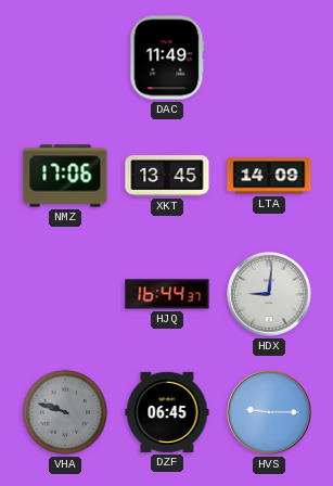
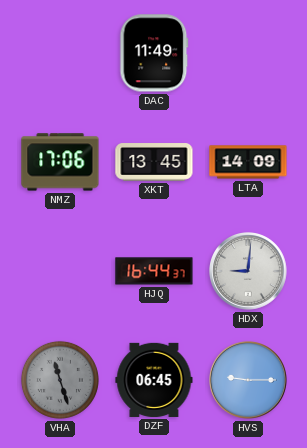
VHA: 9:48 -> 11:27
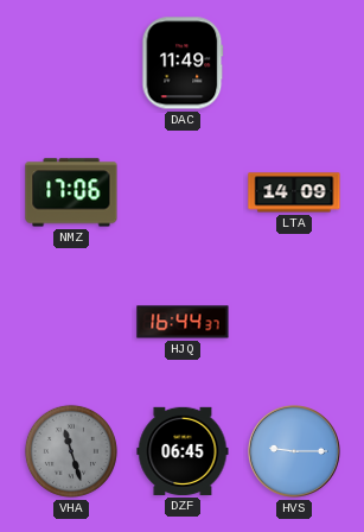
XKT: 13:45 -> none
HDX: 9:01 -> none
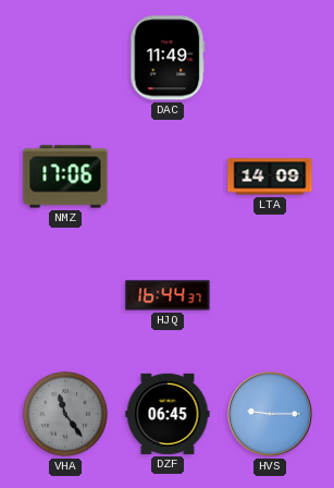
VHA: 11:27 -> 11:24
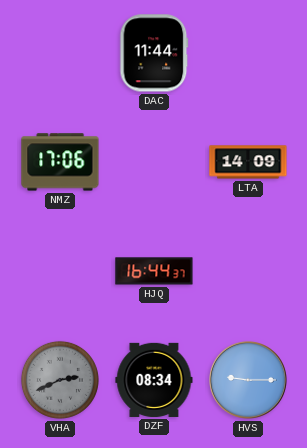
DAC: 11:49 -> 11:44
VHA: 11:24 -> 2:41
DZF: 06:45 -> 08:34
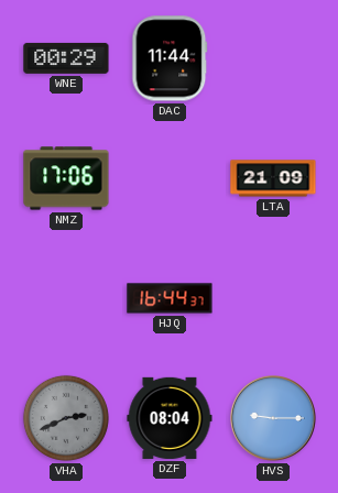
WNE: none -> 00:29
LTA: 14:09 -> 21:09
DZF: 08:34 -> 08:04
